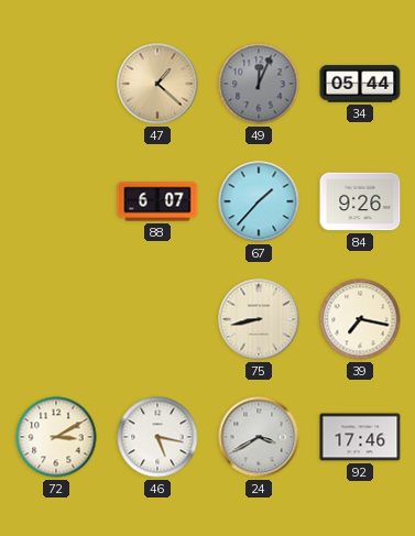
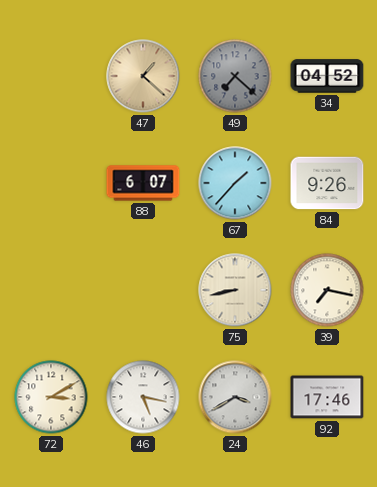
49: 12:04 -> 7:22
34: 05:44 -> 04:52
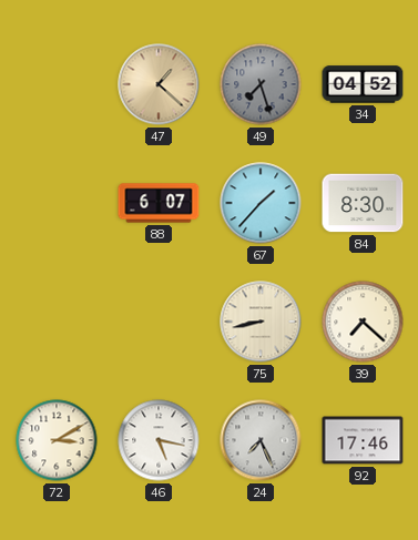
49: 7:22 -> 7:27
84: 9:26 -> 8:30
39: 7:17 -> 7:22
24: 3:40 -> 7:26
